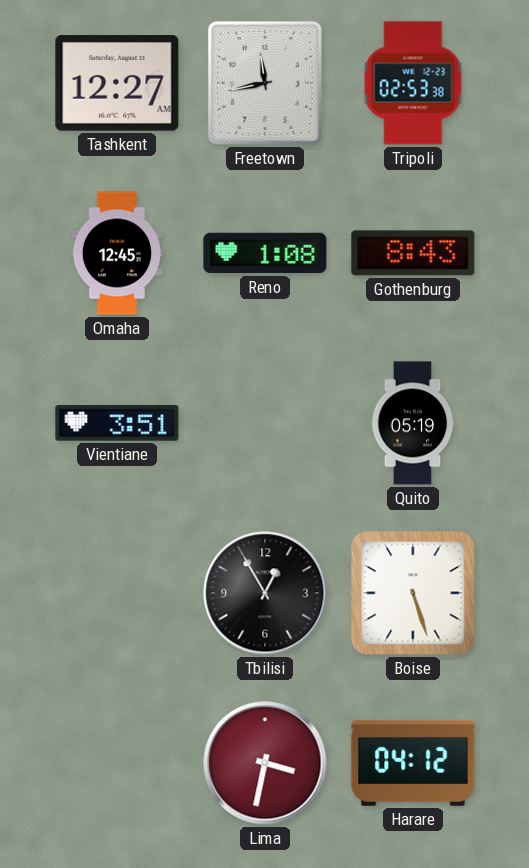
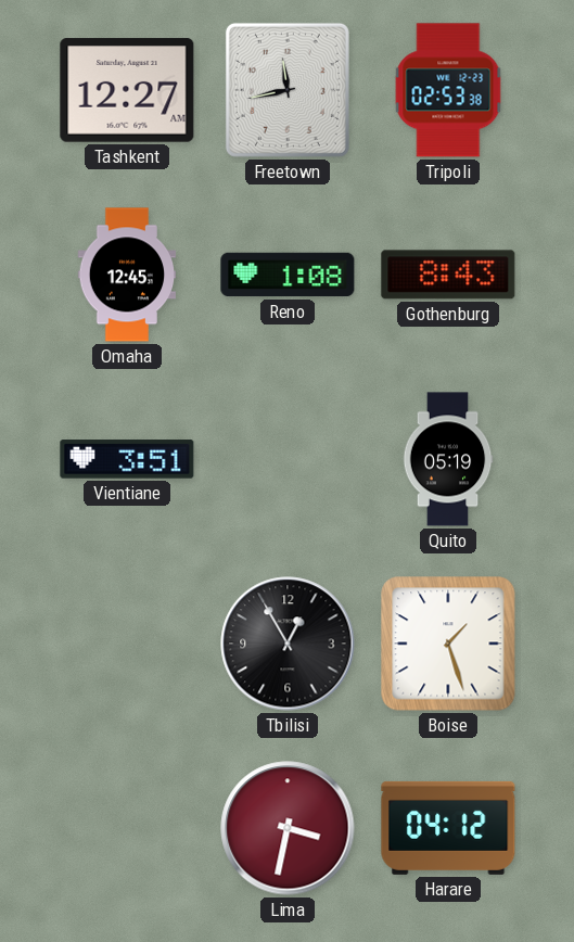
Boise: 5:27 -> 1:27
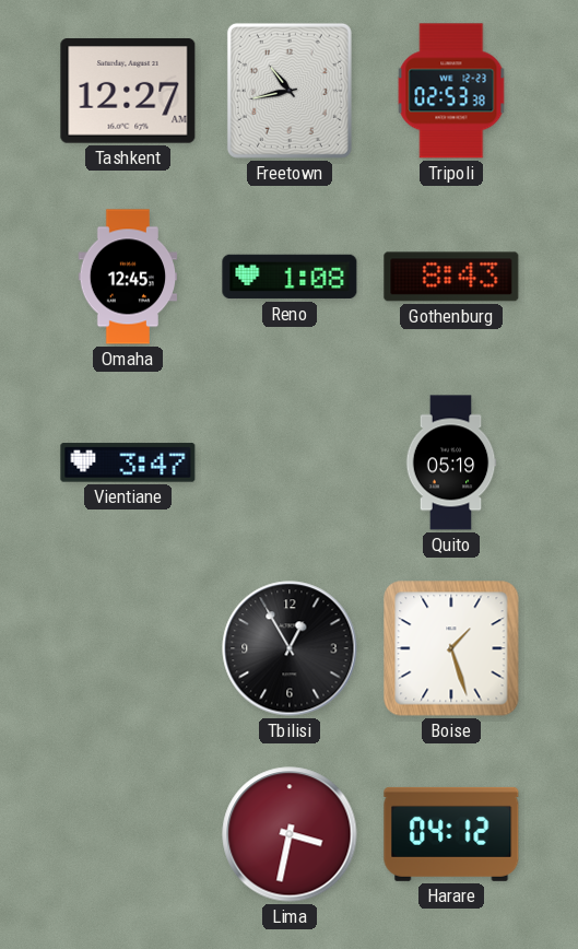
Freetown: 11:43 -> 10:43
Vientiane: 3:51 -> 3:47
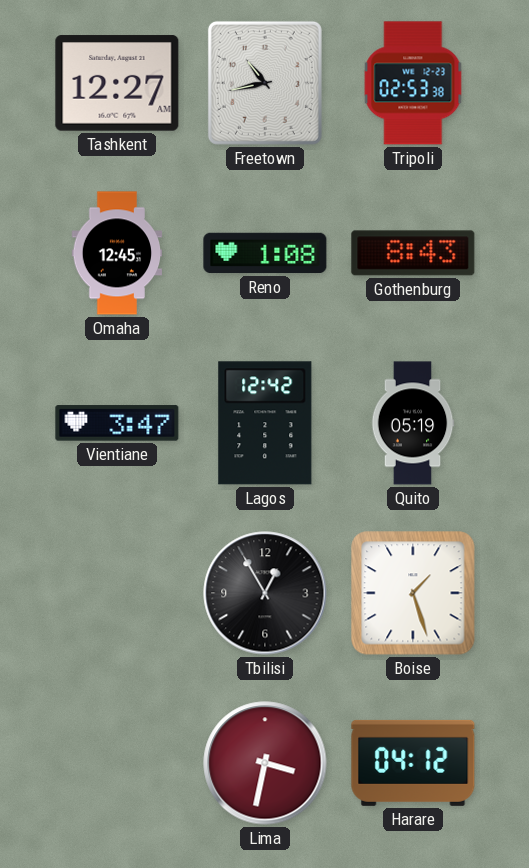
Lagos: none -> 12:42
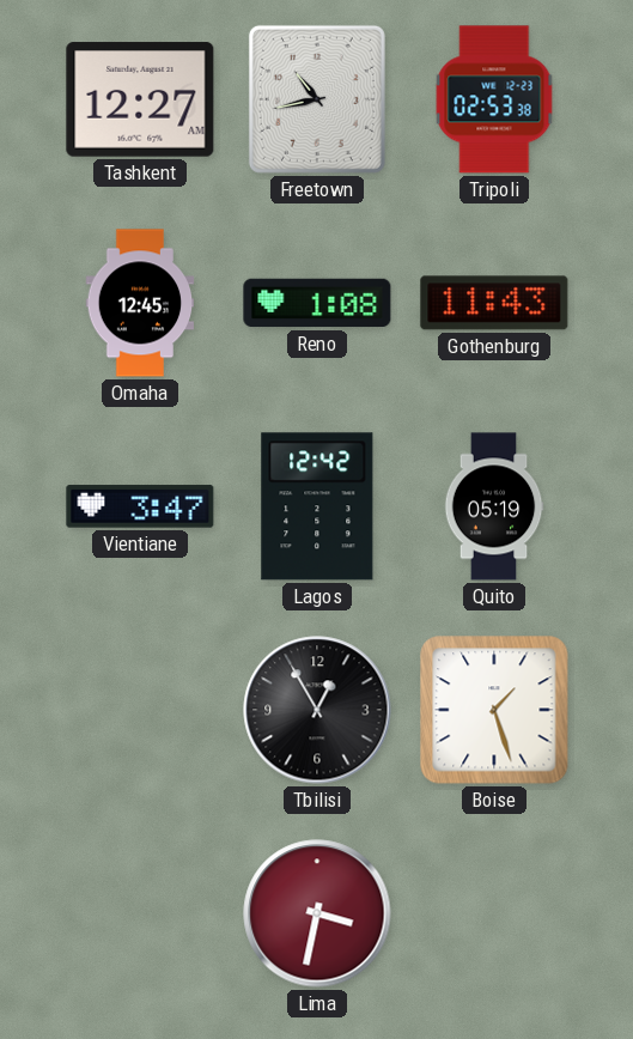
Gothenburg: 8:43 -> 11:43
Harare: 04:12 -> none
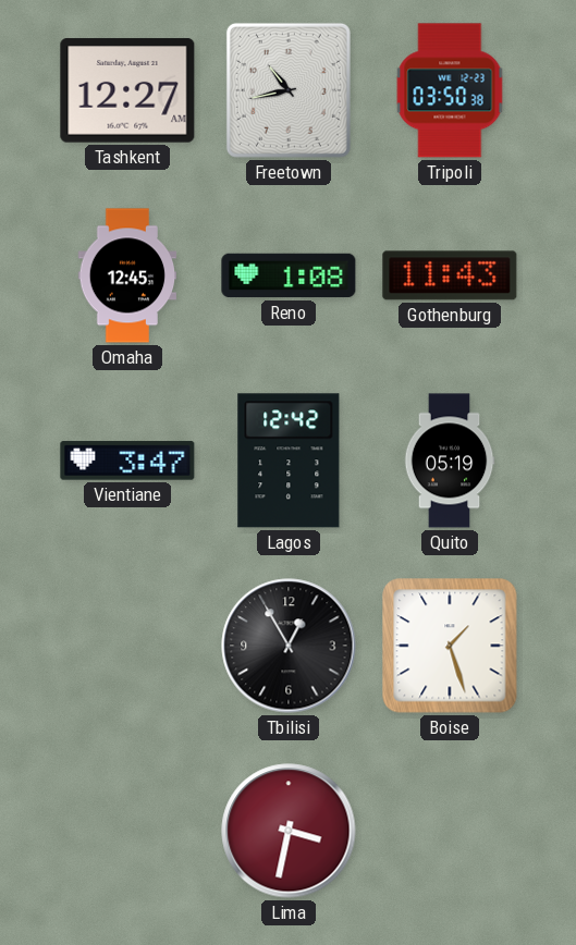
Tripoli: 02:53 -> 03:50
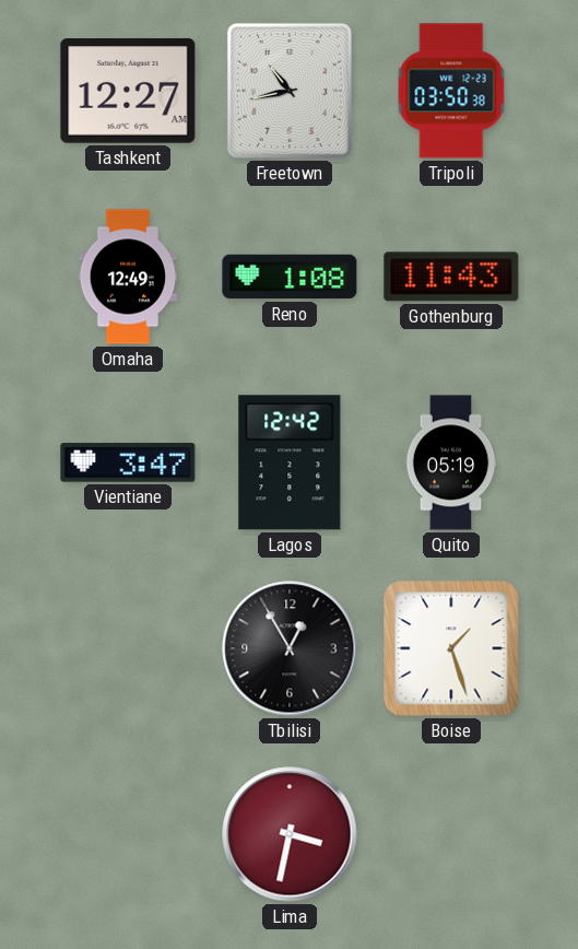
Omaha: 12:45 -> 12:49
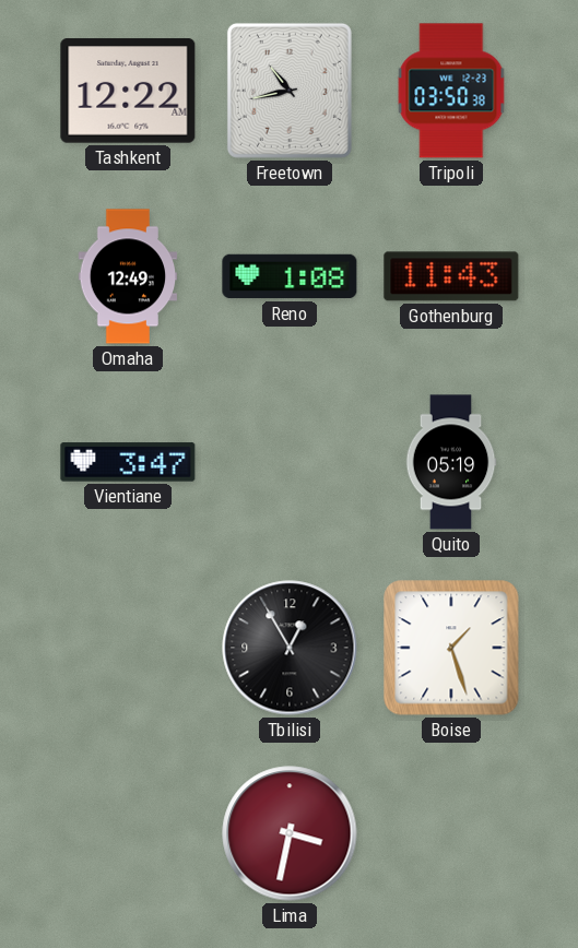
Tashkent: 12:27 -> 12:22
Lagos: 12:42 -> none
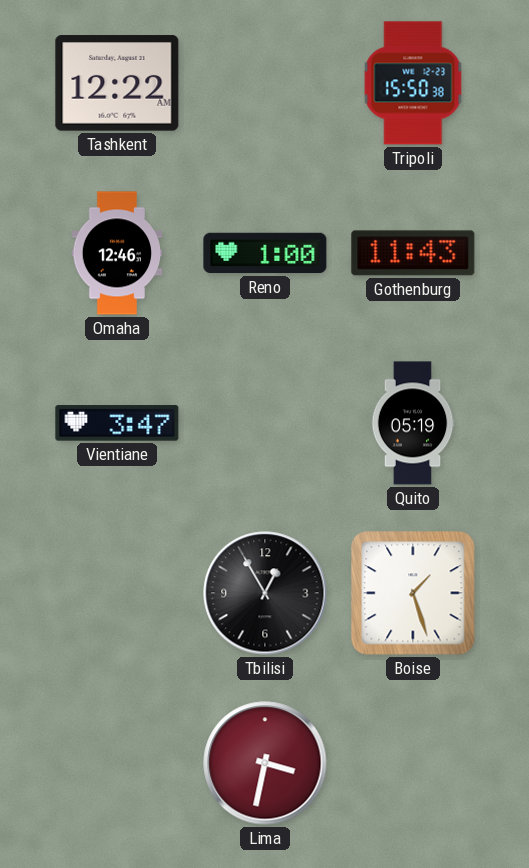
Freetown: 10:43 -> none
Tripoli: 03:50 -> 15:50
Omaha: 12:49 -> 12:46
Reno: 1:08 -> 1:00
